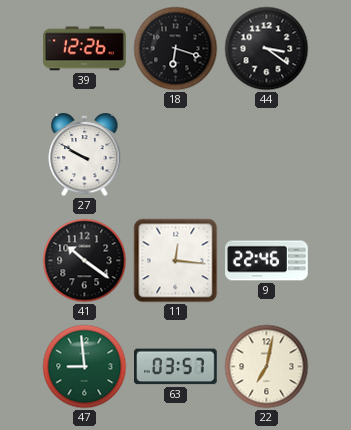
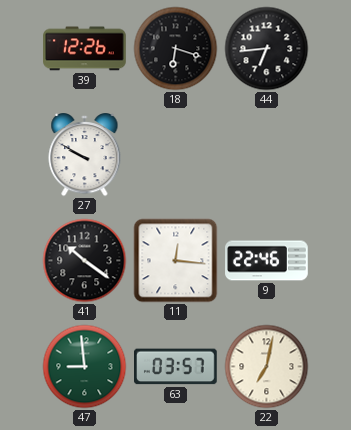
44: 3:21 -> 6:44
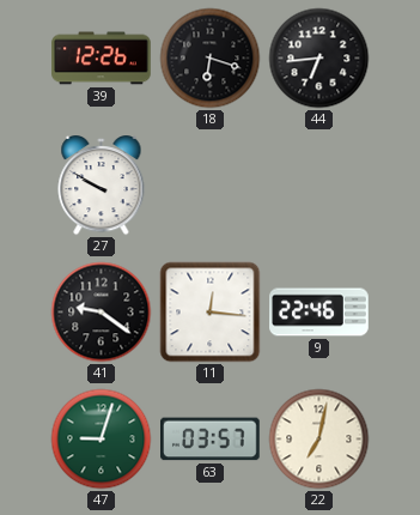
41: 10:21 -> 9:21
47: 8:59 -> 9:03
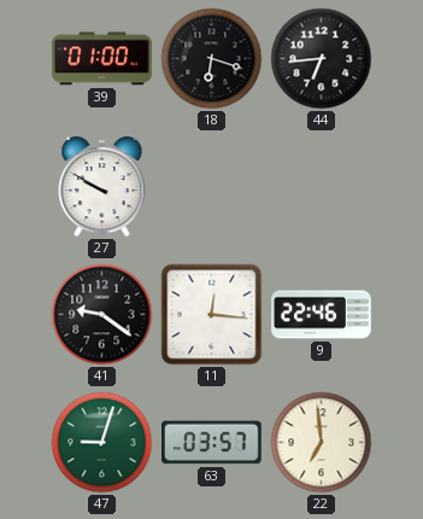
39: 12:26 -> 01:00
22: 7:02 -> 6:59
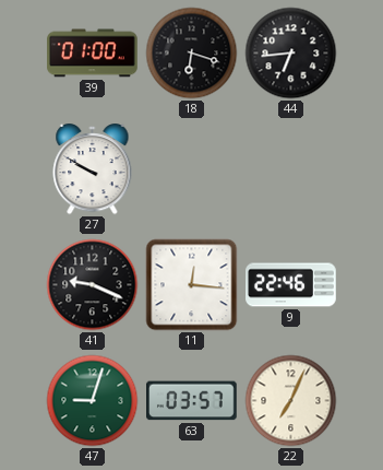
41: 9:21 -> 9:19
22: 6:59 -> 7:04
